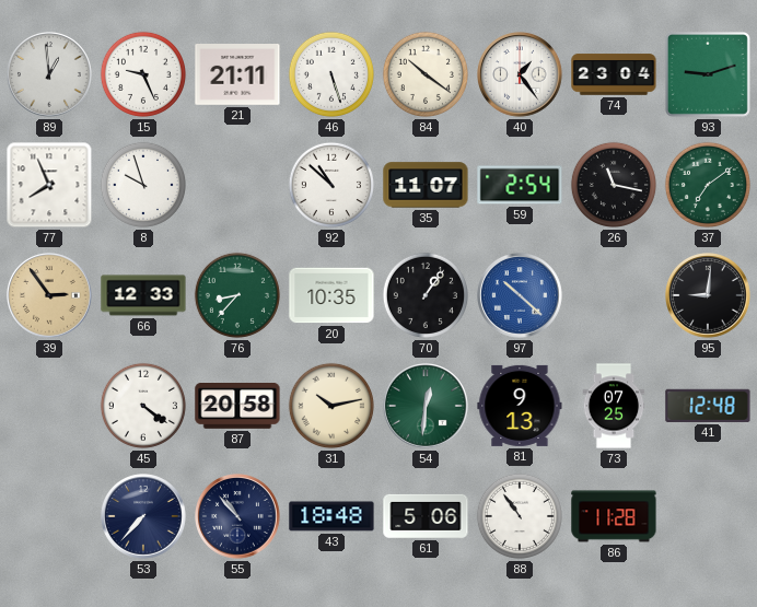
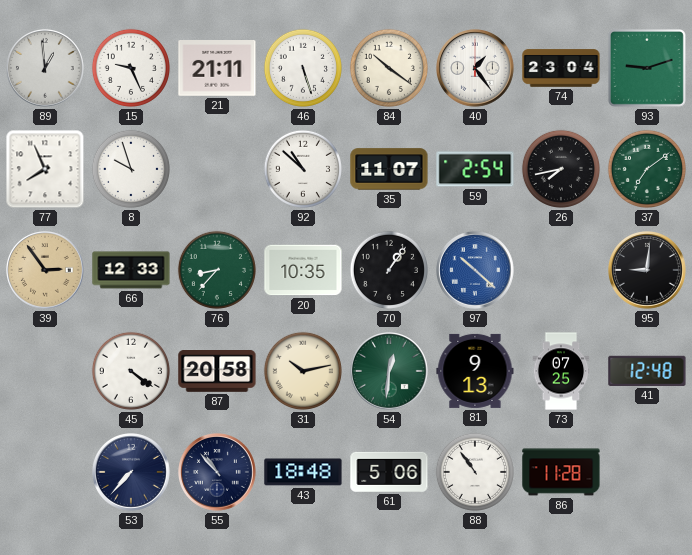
26: 11:17 -> 7:43
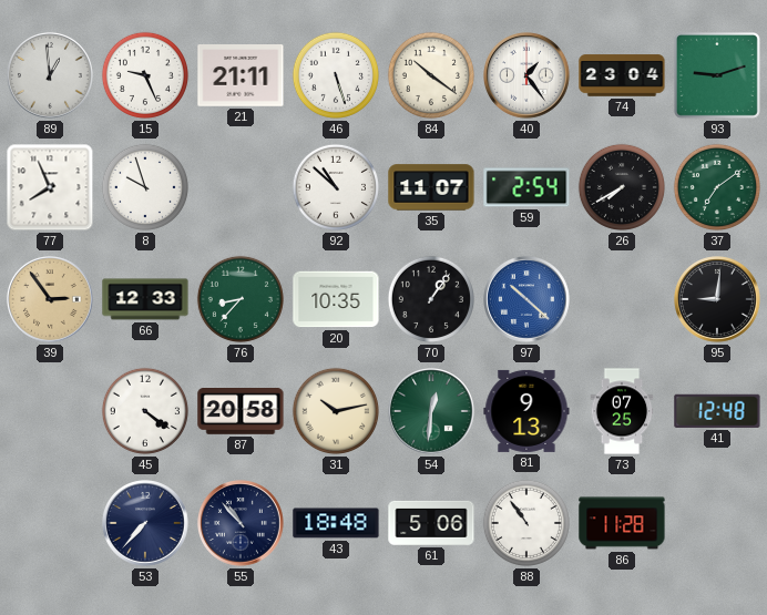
26: 7:43 -> 7:40
